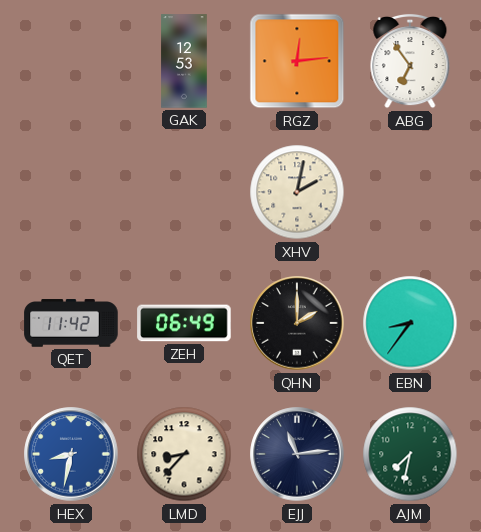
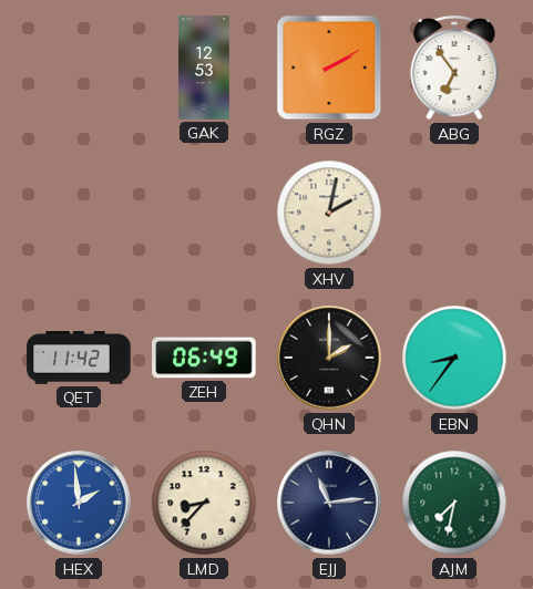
RGZ: 12:14 -> 2:10
HEX: 8:32 -> 1:59
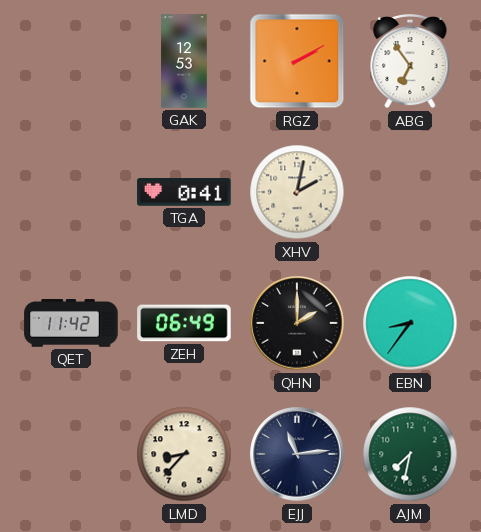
TGA: none -> 0:41
HEX: 1:59 -> none
